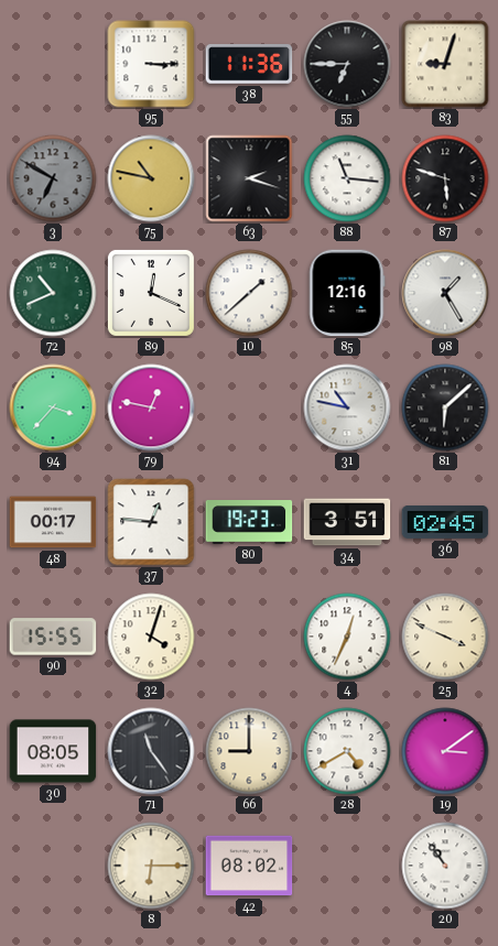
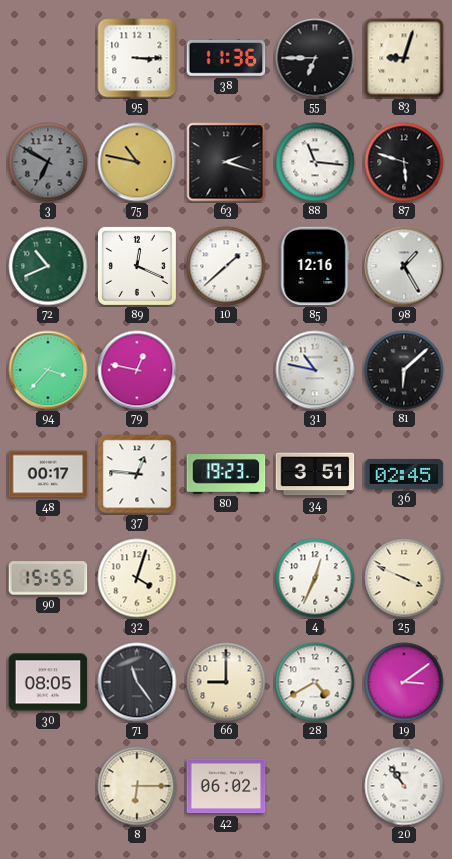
42: 08:02 -> 06:02
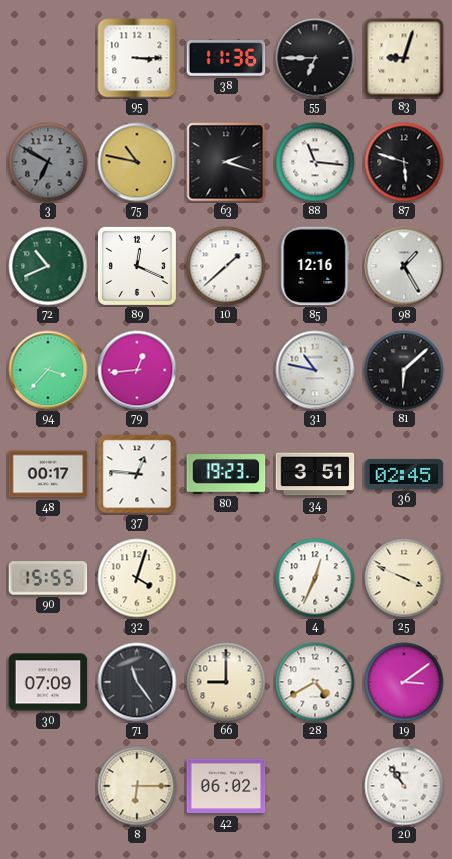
79: 12:47 -> 12:44
30: 08:05 -> 07:09
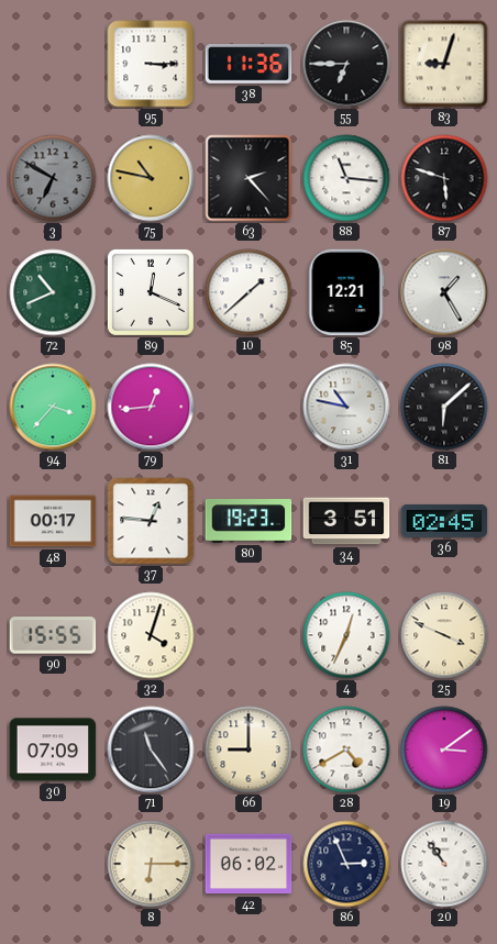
63: 2:18 -> 2:23
85: 12:16 -> 12:21
86: none -> 2:56
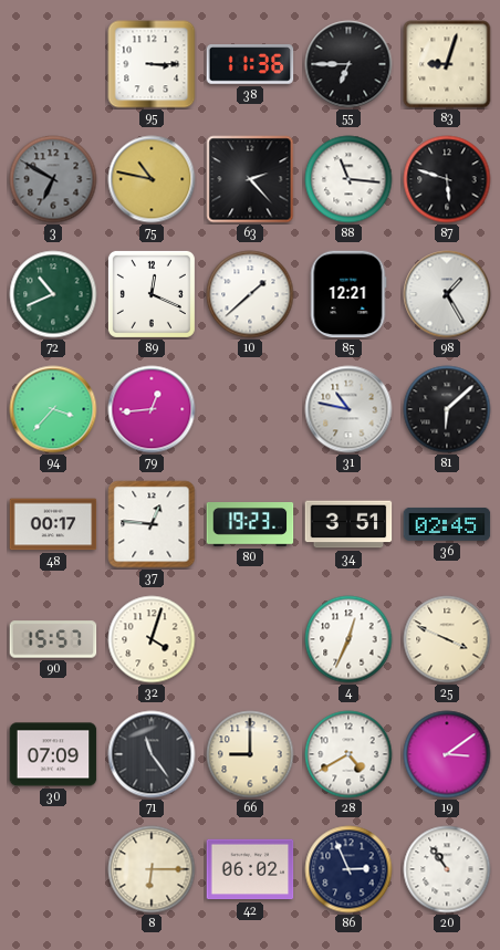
90: 15:55 -> 15:57
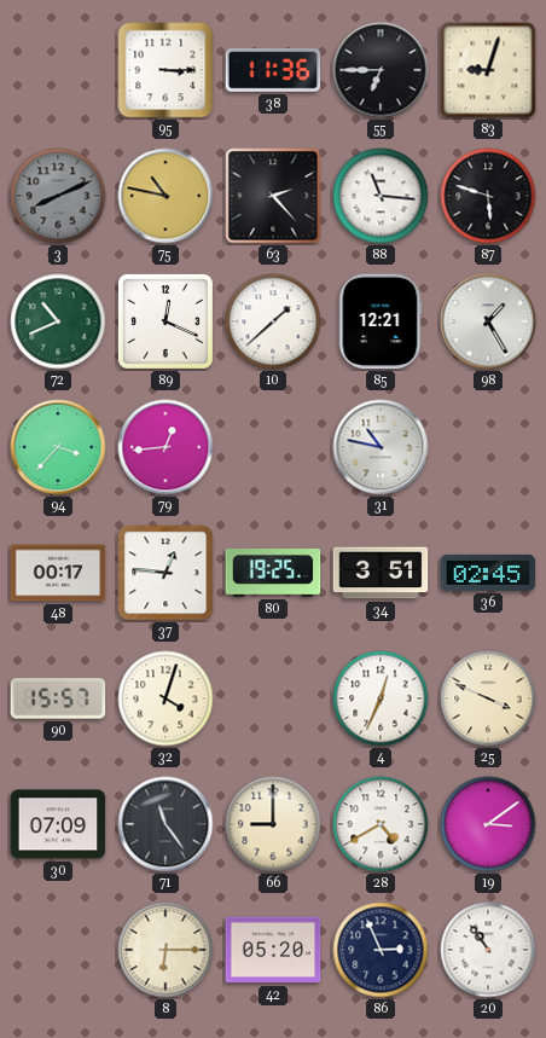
3: 6:50 -> 8:11
81: 6:08 -> none
80: 19:23 -> 19:25
42: 06:02 -> 05:20
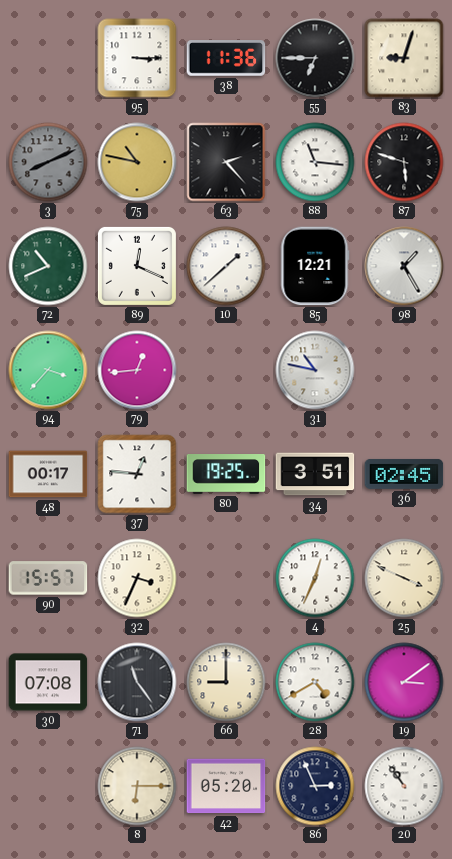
32: 4:03 -> 3:34
30: 07:09 -> 07:08
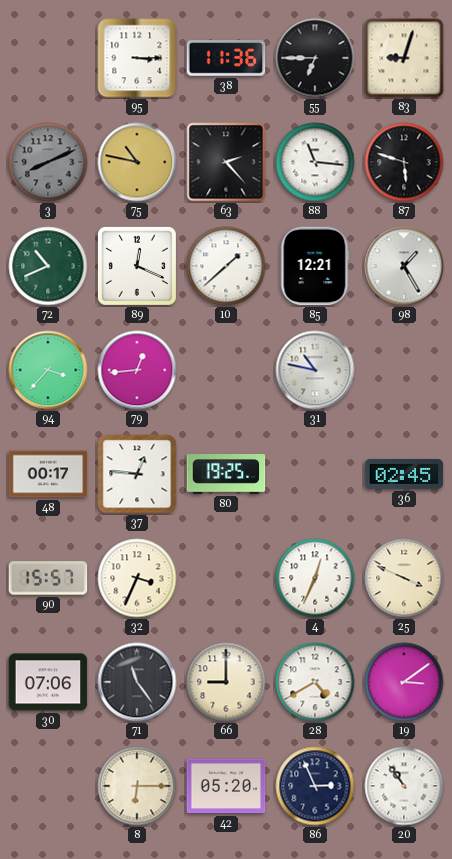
34: 3:51 -> none
30: 07:08 -> 07:06
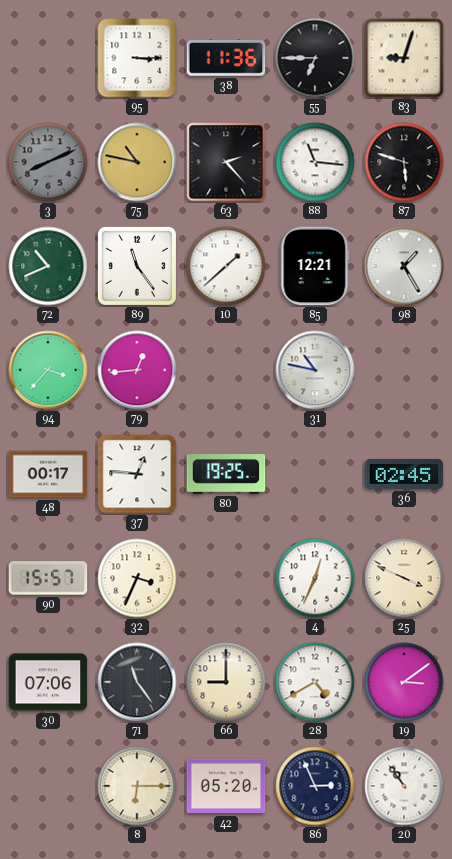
89: 12:19 -> 11:24
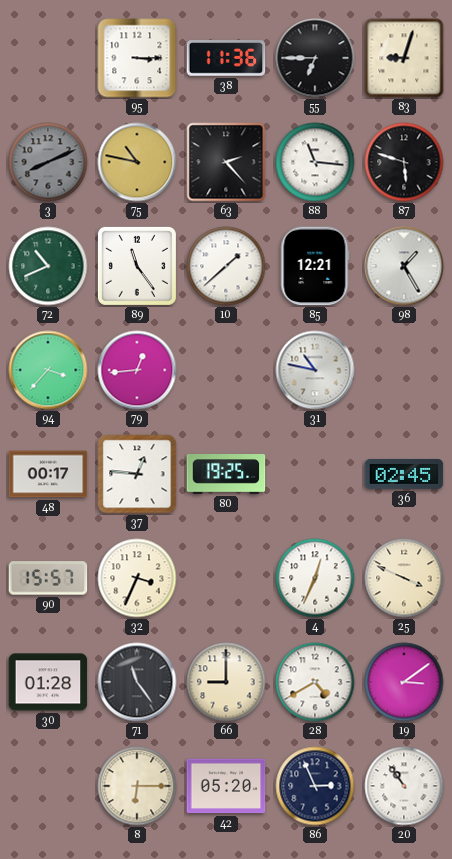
30: 07:06 -> 01:28
